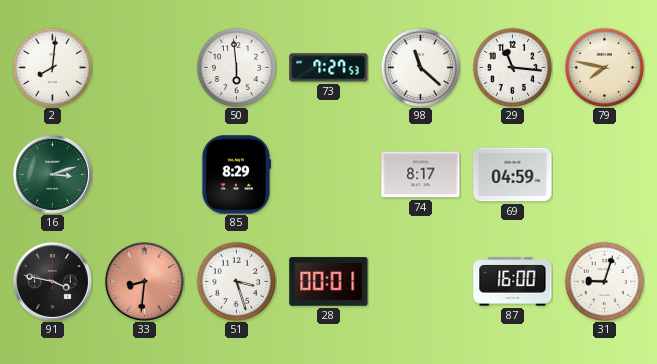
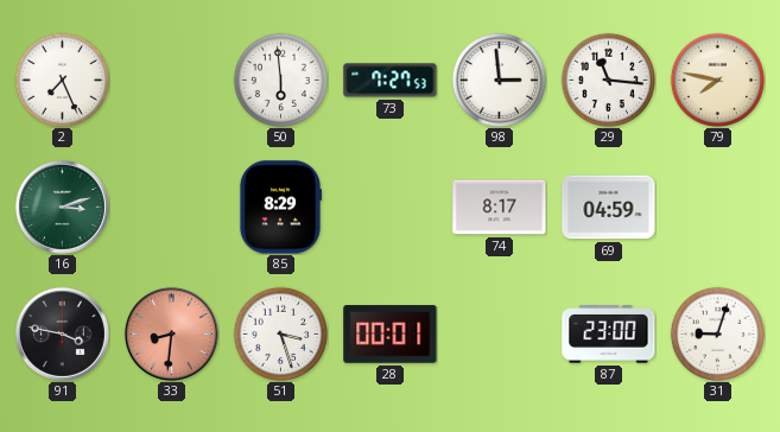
2: 8:01 -> 7:26
98: 11:22 -> 2:59
87: 16:00 -> 23:00
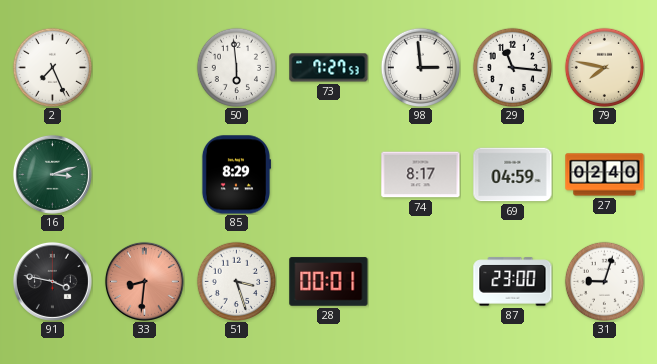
27: none -> 02:40
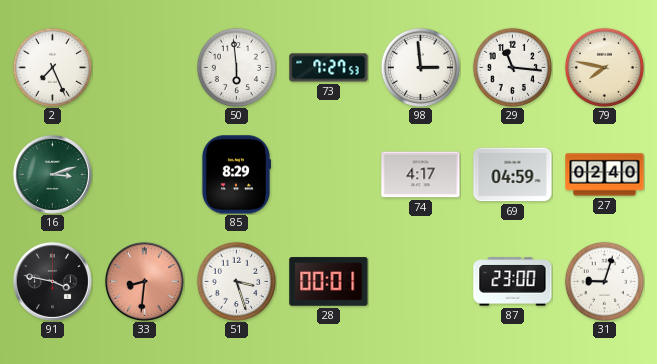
74: 8:17 -> 4:17
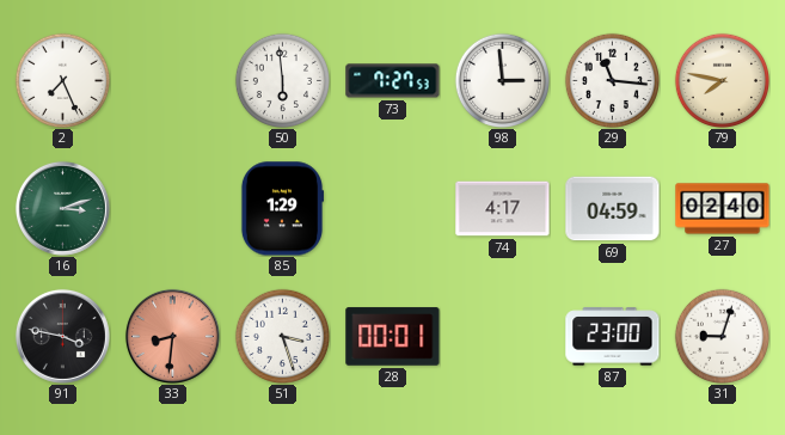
85: 8:29 -> 1:29
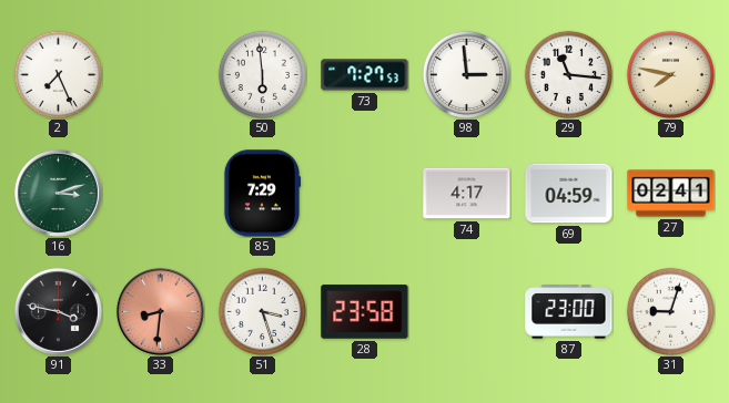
85: 1:29 -> 7:29
27: 02:40 -> 02:41
28: 00:01 -> 23:58
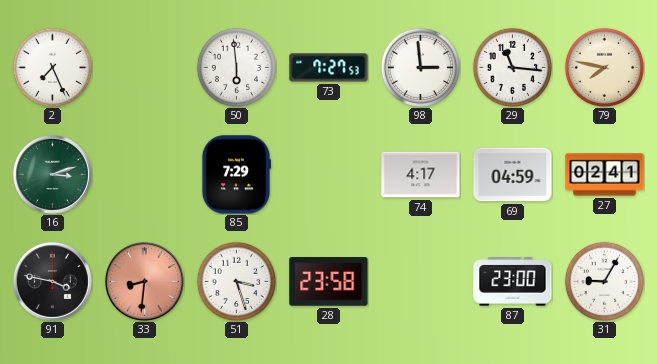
31: 9:03 -> 9:05
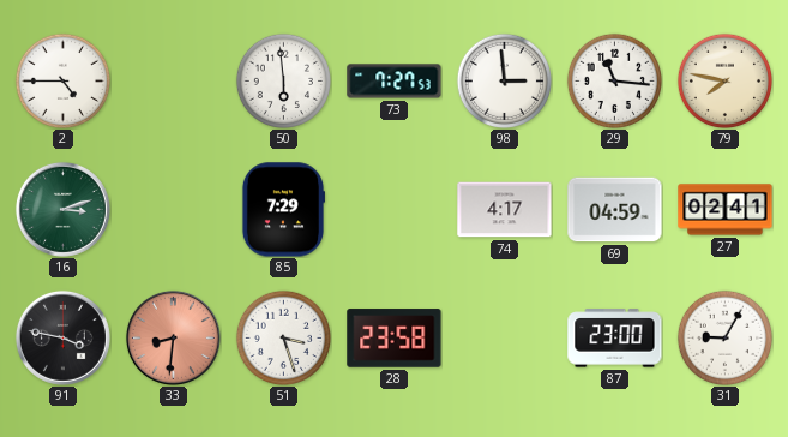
2: 7:26 -> 4:45
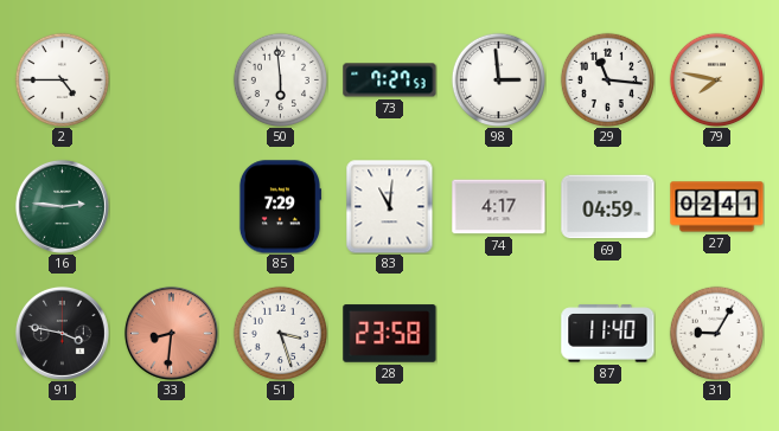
16: 3:12 -> 2:46
83: none -> 11:01
87: 23:00 -> 11:40
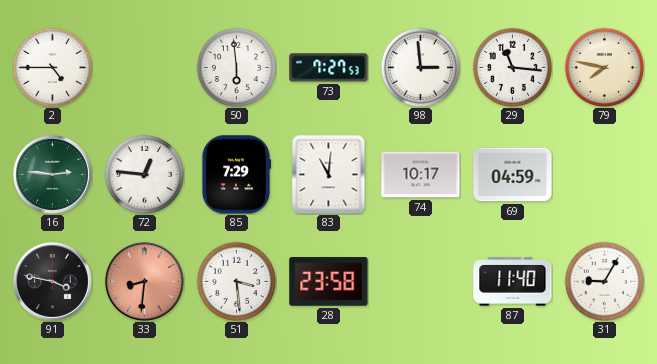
72: none -> 12:46
74: 4:17 -> 10:17
27: 02:41 -> none
51: 3:27 -> 3:29
